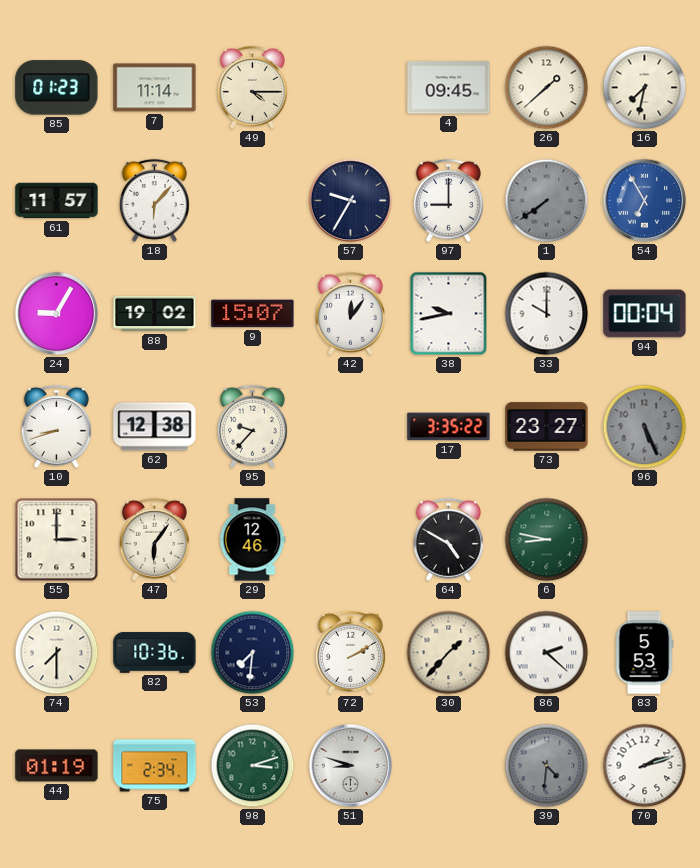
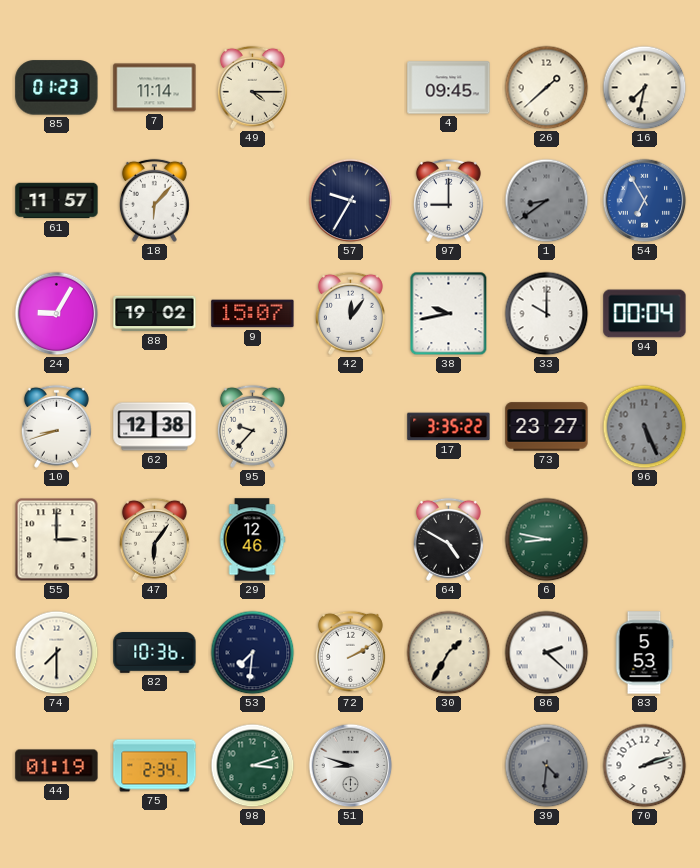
1: 7:39 -> 8:39
30: 1:37 -> 1:35
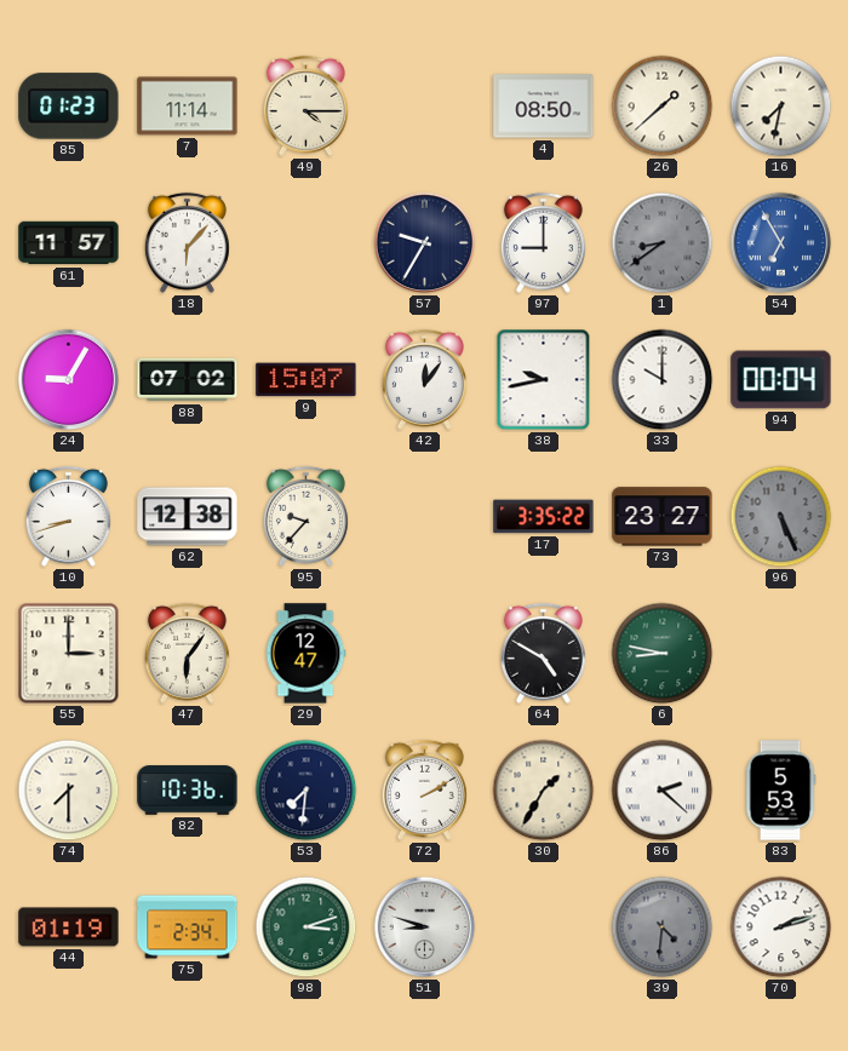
4: 09:45 -> 08:50
88: 19:02 -> 07:02
29: 12:46 -> 12:47
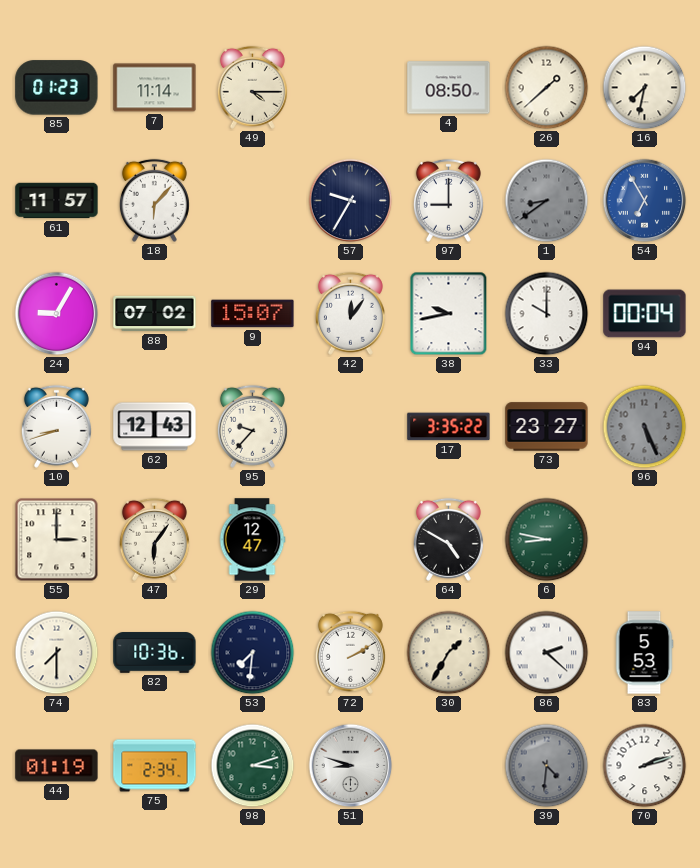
62: 12:38 -> 12:43
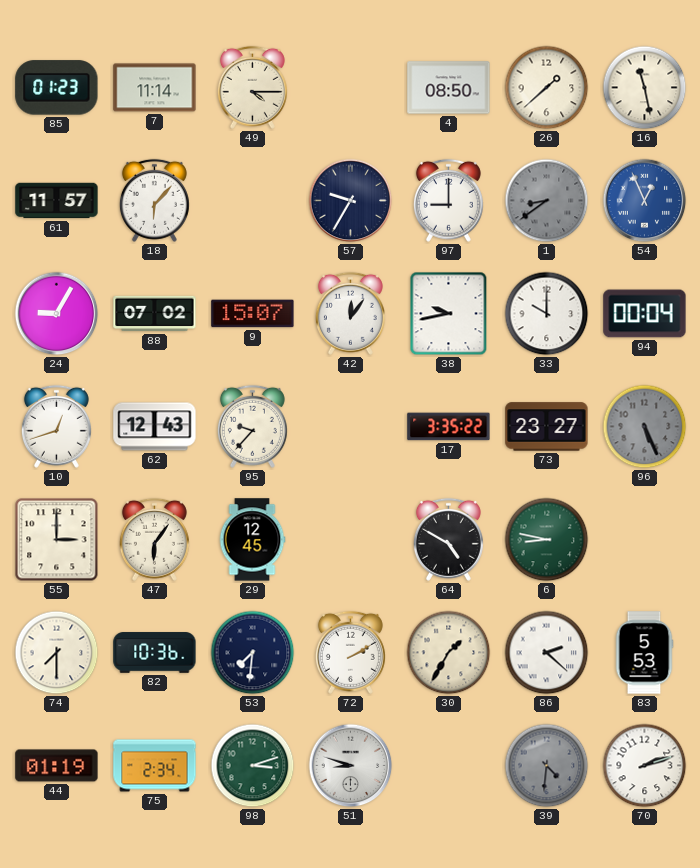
16: 7:32 -> 11:28
54: 6:55 -> 12:56
10: 8:42 -> 12:42
29: 12:47 -> 12:45
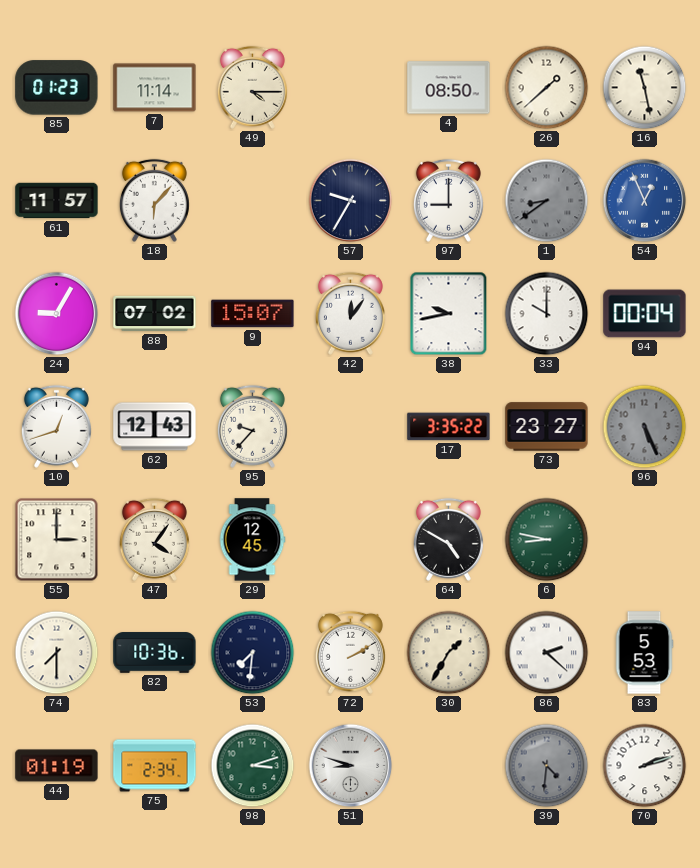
47: 6:06 -> 4:06
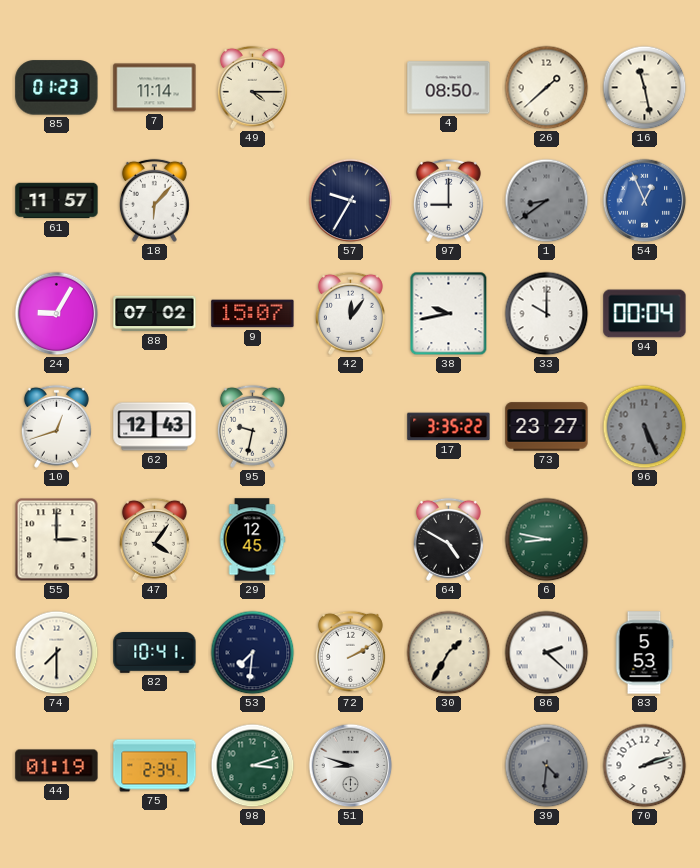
95: 9:37 -> 9:32
82: 10:36 -> 10:41
